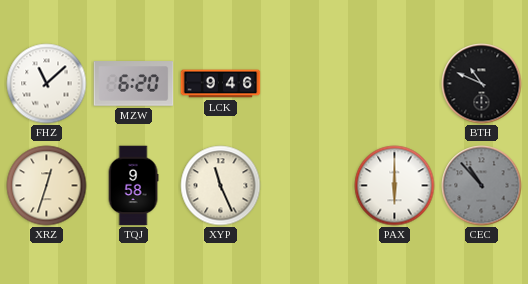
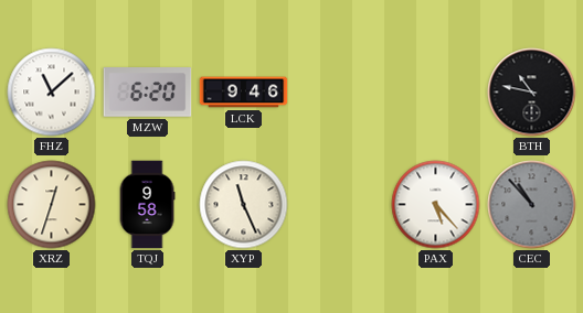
BTH: 10:49 -> 10:47
PAX: 6:00 -> 5:23
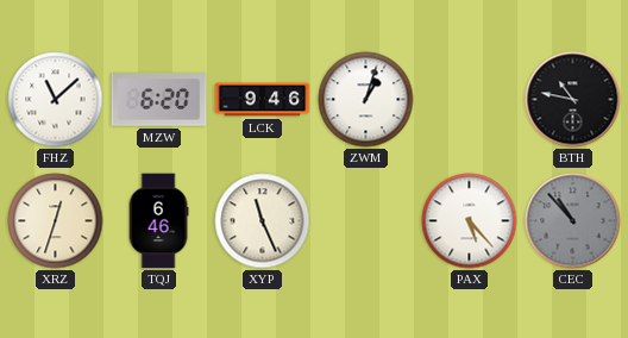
ZWM: none -> 1:03
TQJ: 9:58 -> 6:46
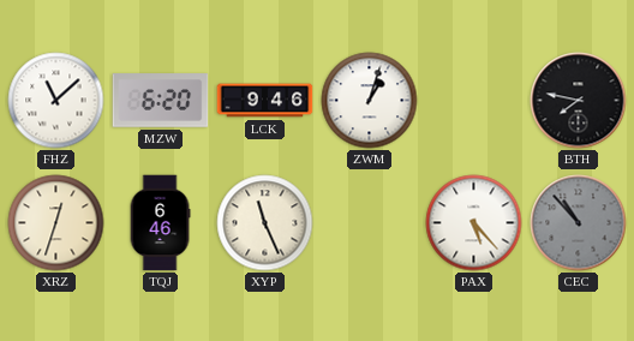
BTH: 10:47 -> 7:47
